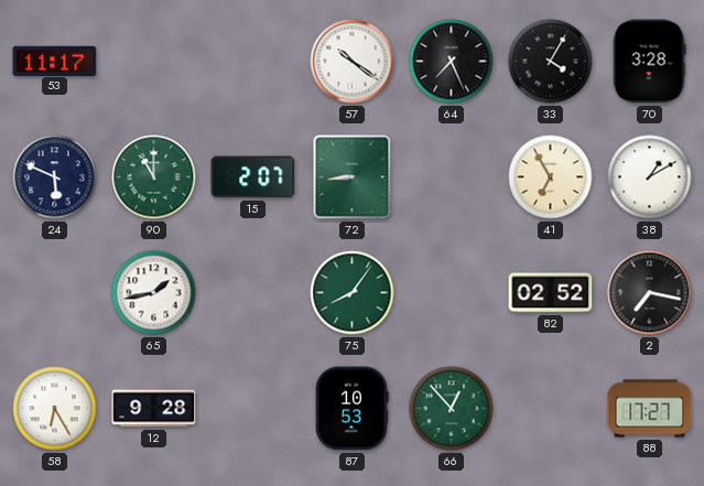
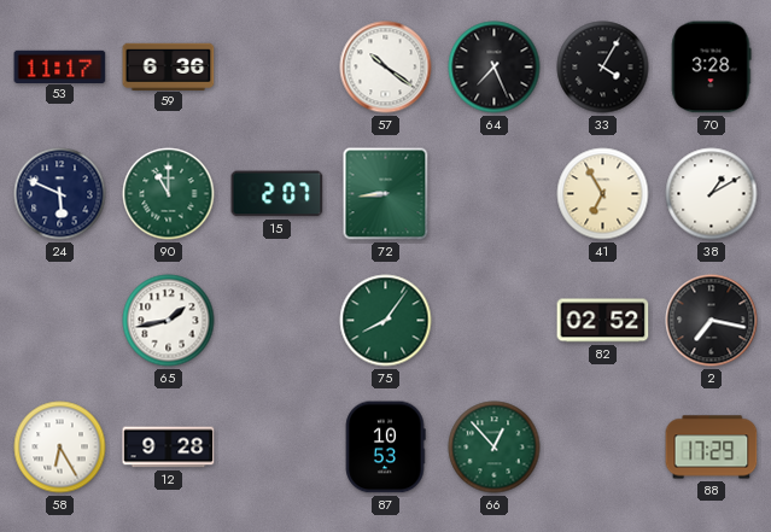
59: none -> 6:36
88: 17:27 -> 17:29
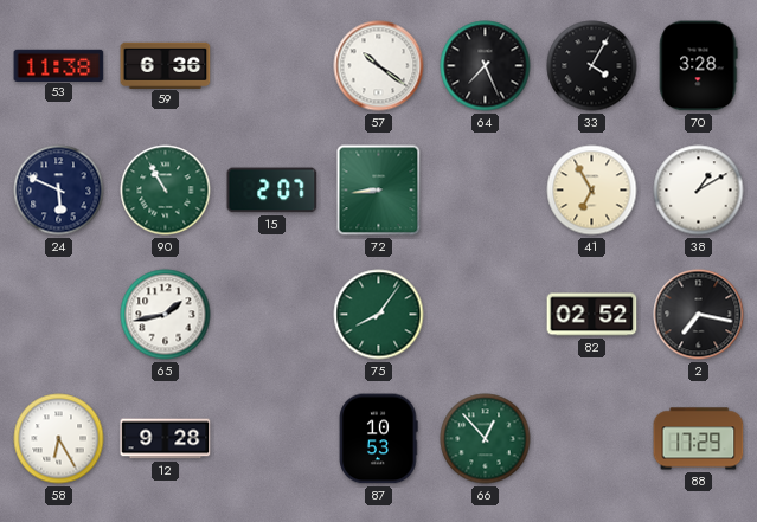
53: 11:17 -> 11:38
90: 11:00 -> 10:55
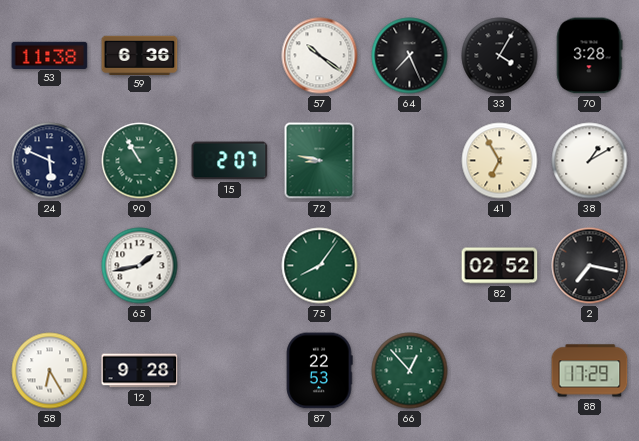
72: 8:44 -> 8:47
87: 10:53 -> 22:53
